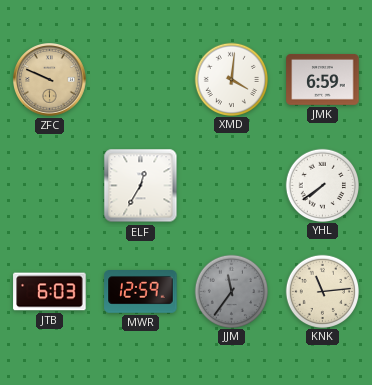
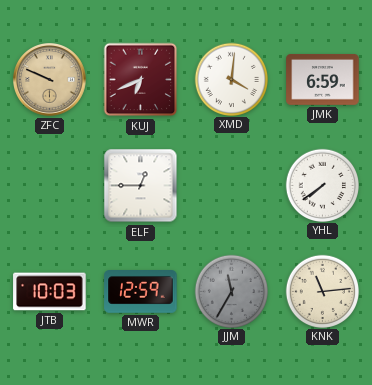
KUJ: none -> 6:41
ELF: 12:35 -> 12:45
JTB: 6:03 -> 10:03
JJM: 11:36 -> 11:35
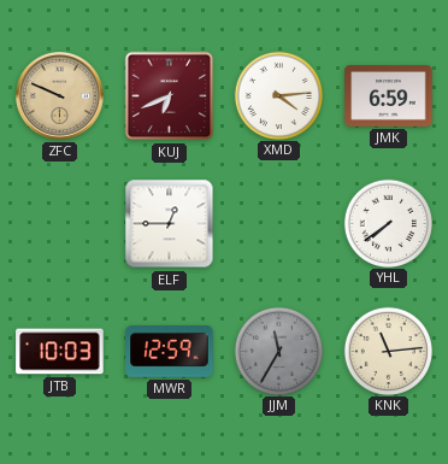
XMD: 4:01 -> 4:14
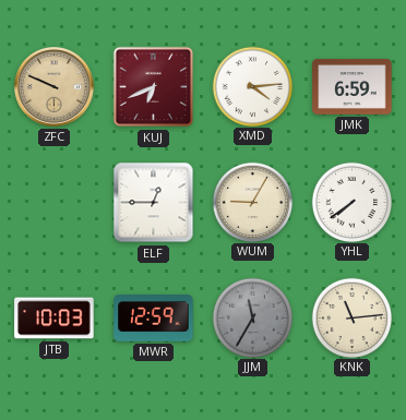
WUM: none -> 9:05
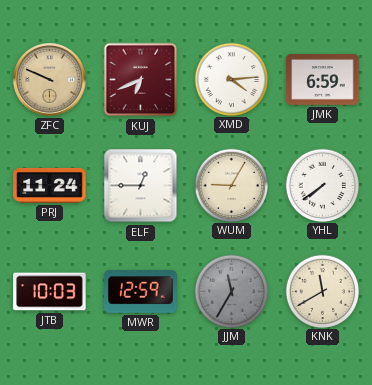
PRJ: none -> 11:24
KNK: 11:14 -> 11:40
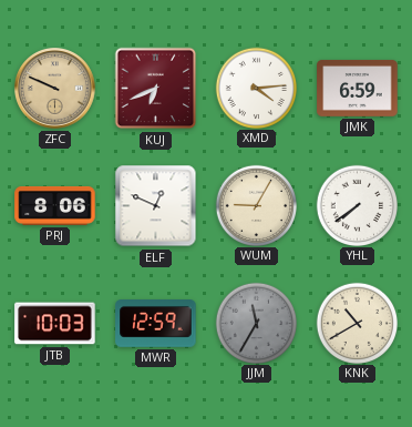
PRJ: 11:24 -> 8:06
ELF: 12:45 -> 12:49
KNK: 11:40 -> 10:40
